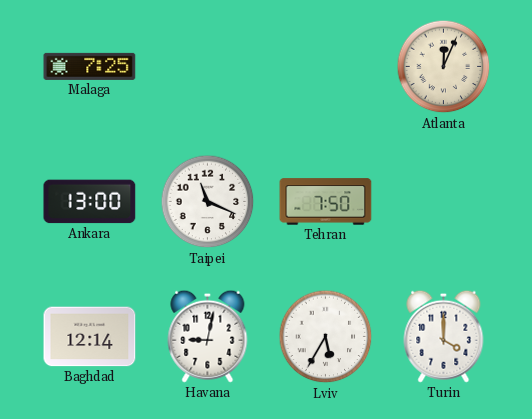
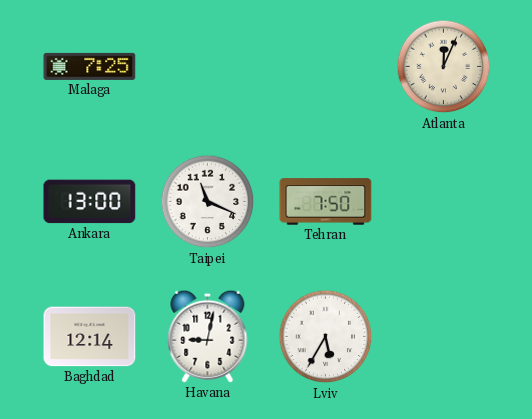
Turin: 4:00 -> none
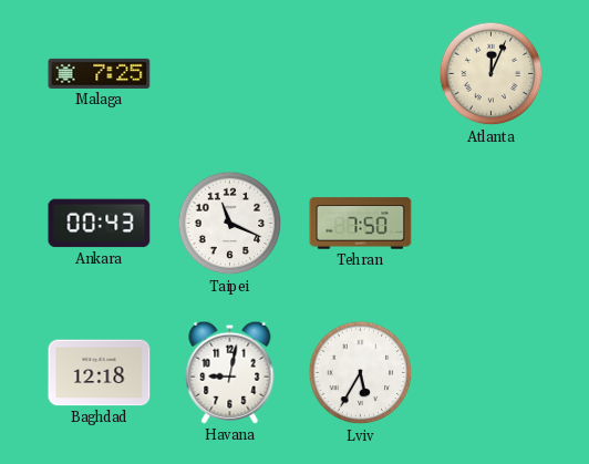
Ankara: 13:00 -> 00:43
Baghdad: 12:14 -> 12:18
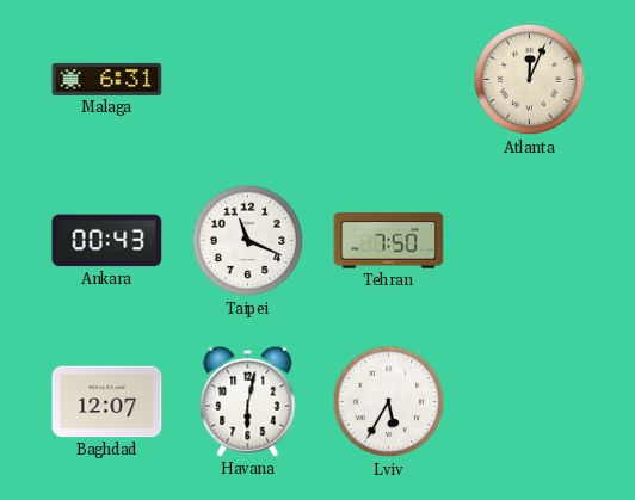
Malaga: 7:25 -> 6:31
Baghdad: 12:18 -> 12:07
Havana: 9:02 -> 6:02
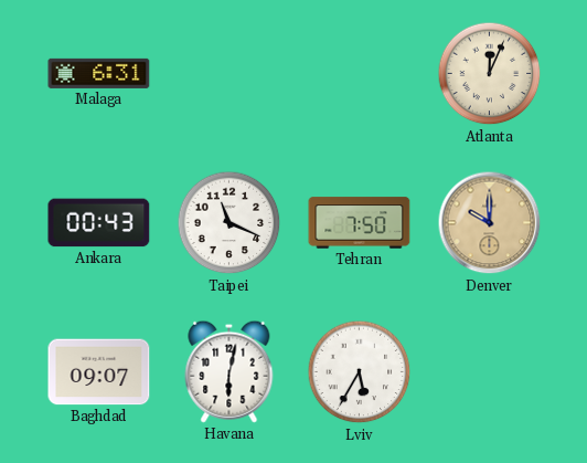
Denver: none -> 10:00
Baghdad: 12:07 -> 09:07
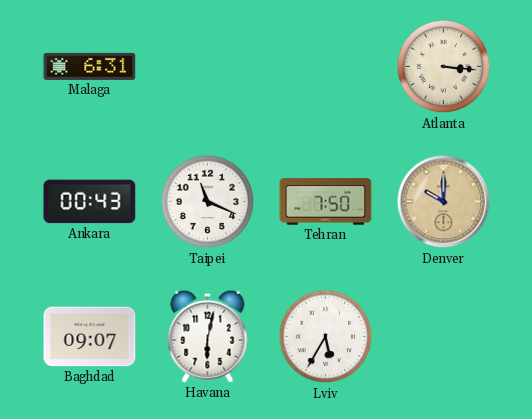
Atlanta: 12:04 -> 3:16
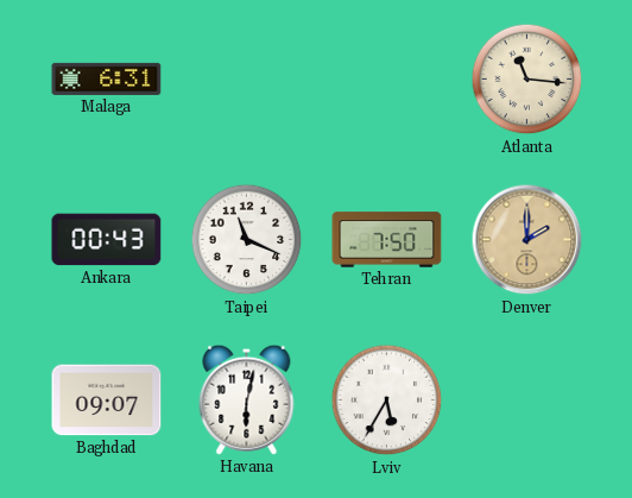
Atlanta: 3:16 -> 11:16
Denver: 10:00 -> 2:00
